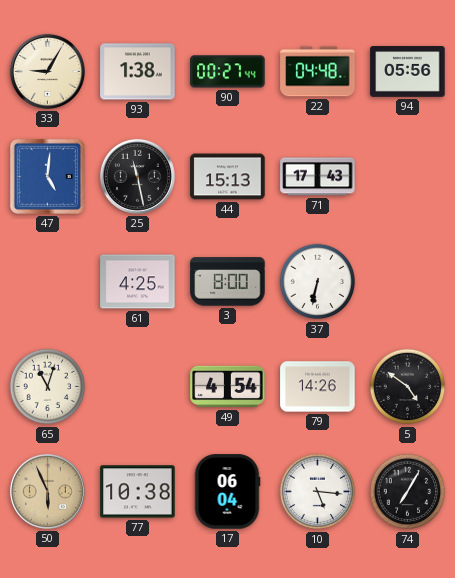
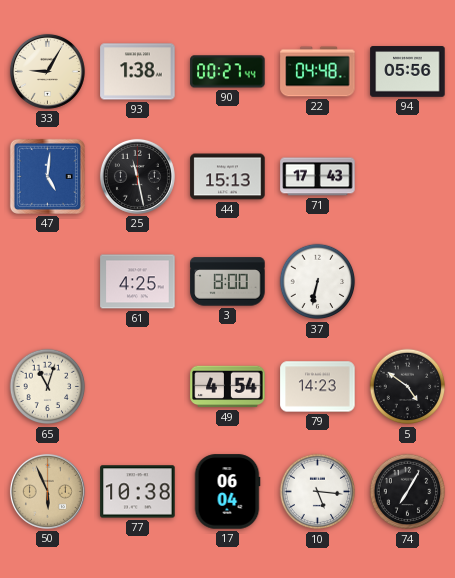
79: 14:26 -> 14:23
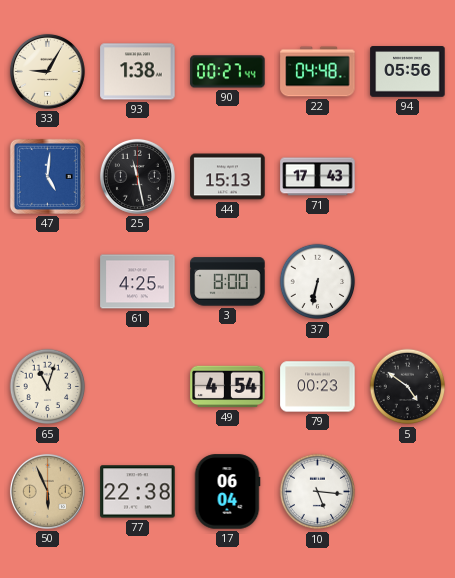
79: 14:23 -> 00:23
77: 10:38 -> 22:38
74: 7:05 -> none
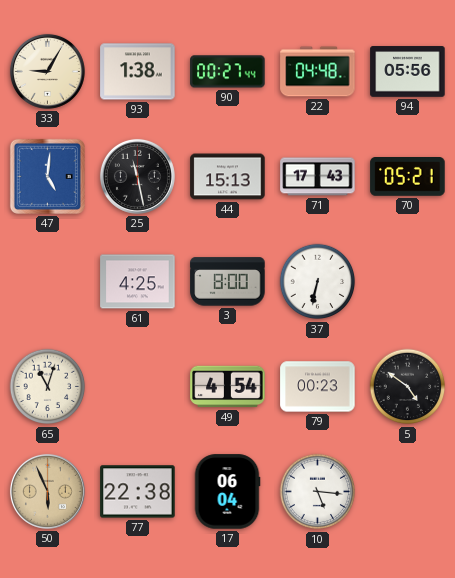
70: none -> 05:21
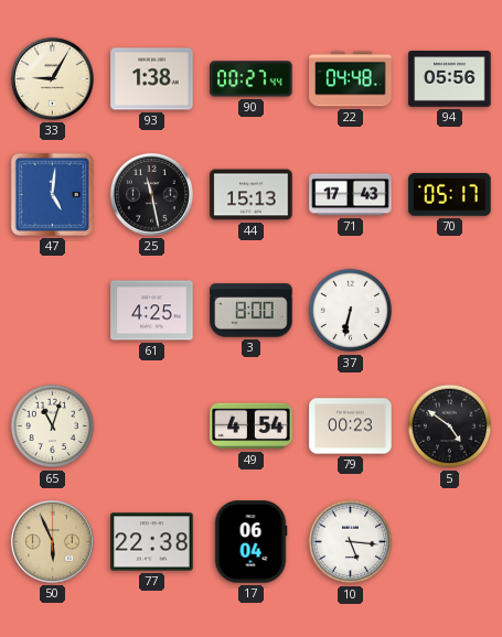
70: 05:21 -> 05:17
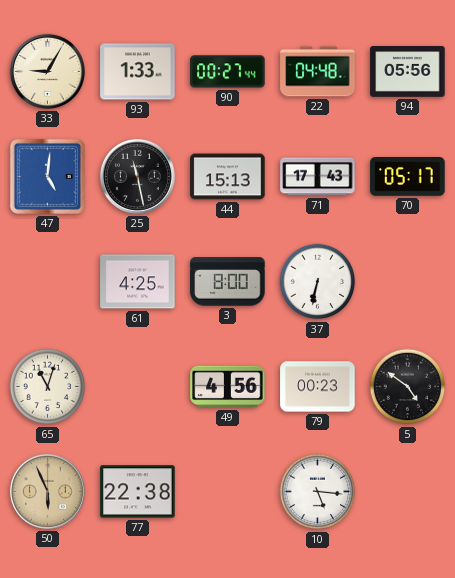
93: 1:38 -> 1:33
49: 4:54 -> 4:56
17: 06:04 -> none
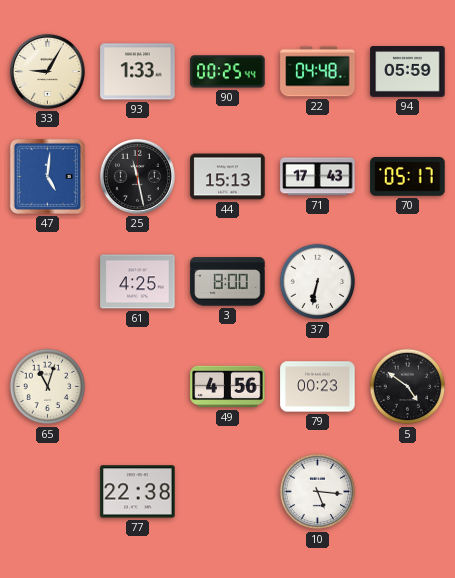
90: 00:27 -> 00:25
94: 05:56 -> 05:59
50: 5:56 -> none
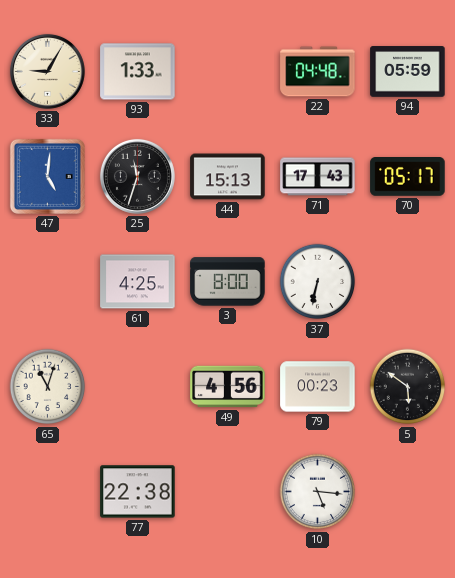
90: 00:25 -> none
25: 11:28 -> 11:33
5: 4:51 -> 5:51
